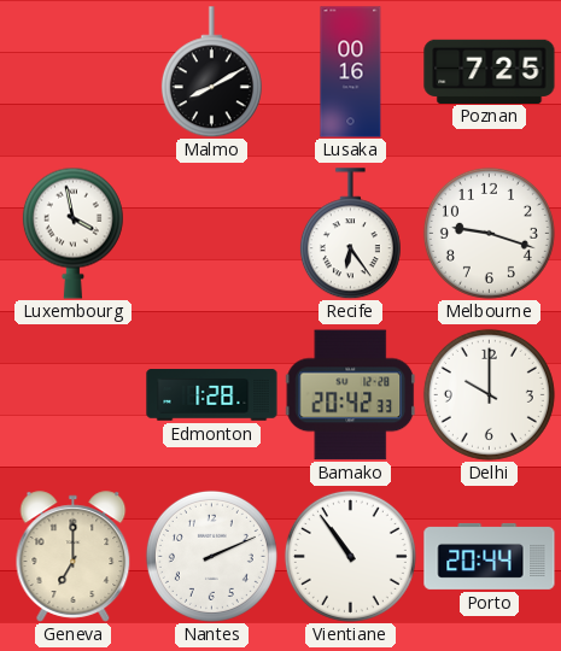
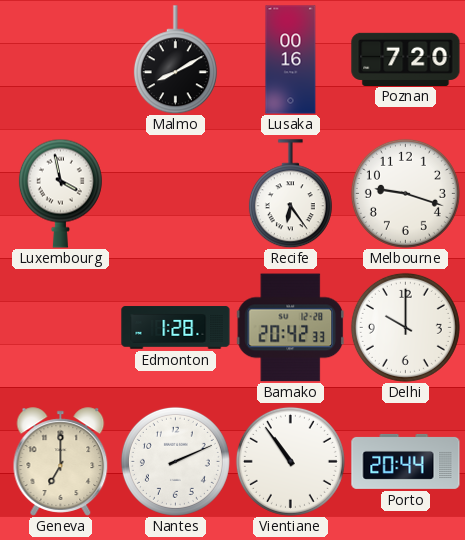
Poznan: 7:25 -> 7:20
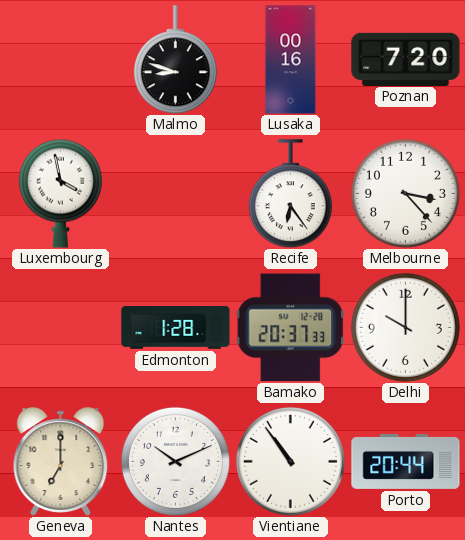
Malmo: 8:10 -> 8:48
Melbourne: 9:18 -> 3:23
Bamako: 20:42 -> 20:37
Nantes: 2:11 -> 10:11
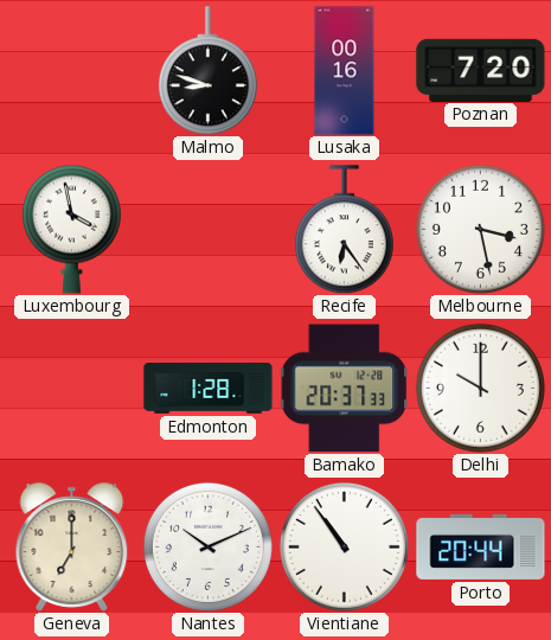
Melbourne: 3:23 -> 3:28
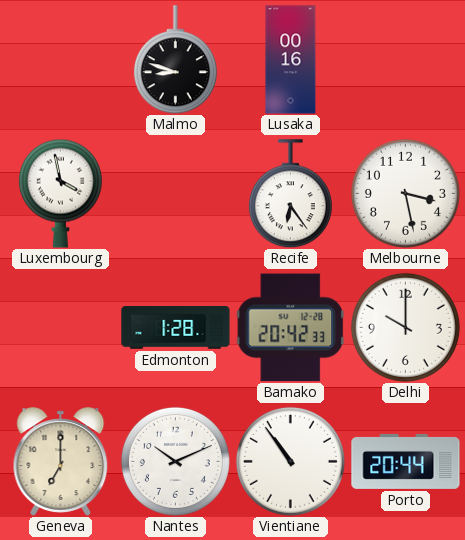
Poznan: 7:20 -> none
Bamako: 20:37 -> 20:42
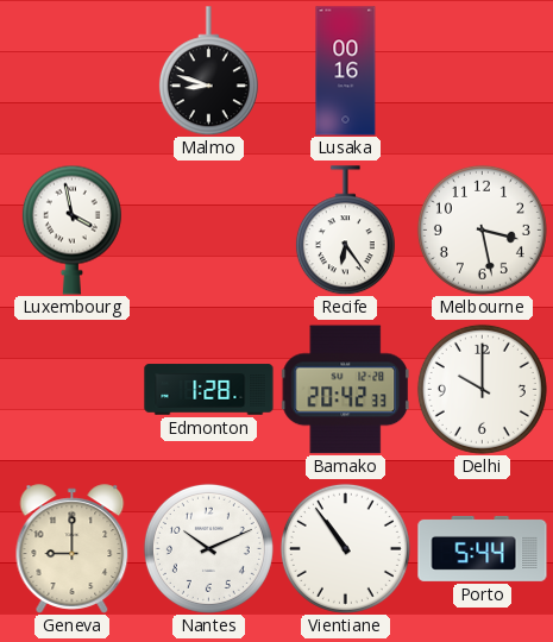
Geneva: 7:00 -> 9:00
Porto: 20:44 -> 5:44
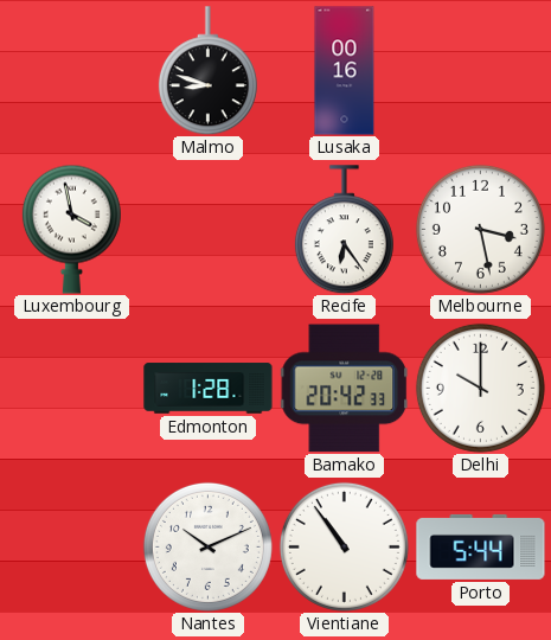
Geneva: 9:00 -> none
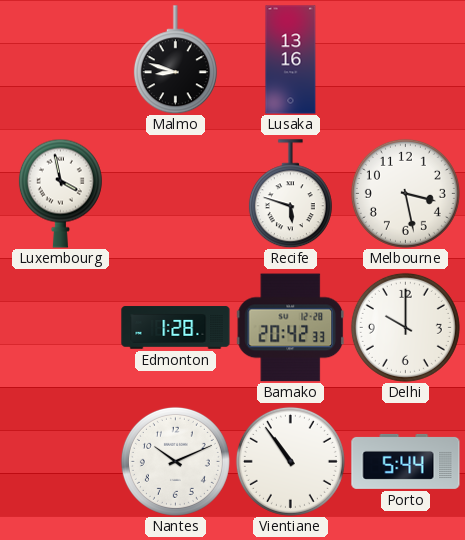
Lusaka: 00:16 -> 13:16
Recife: 6:24 -> 5:48
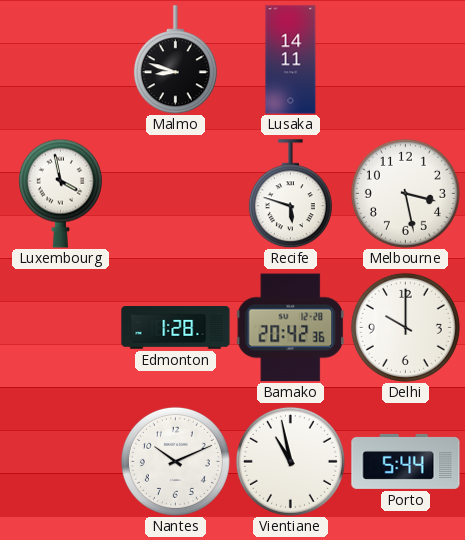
Lusaka: 13:16 -> 14:11
Bamako: 20:42:33 -> 20:42:36
Vientiane: 10:54 -> 10:58
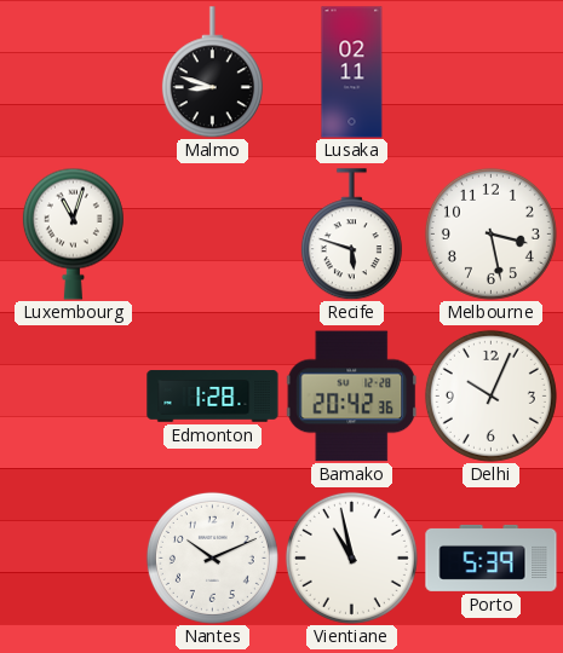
Lusaka: 14:11 -> 02:11
Luxembourg: 3:58 -> 11:03
Delhi: 10:00 -> 10:04
Porto: 5:44 -> 5:39
